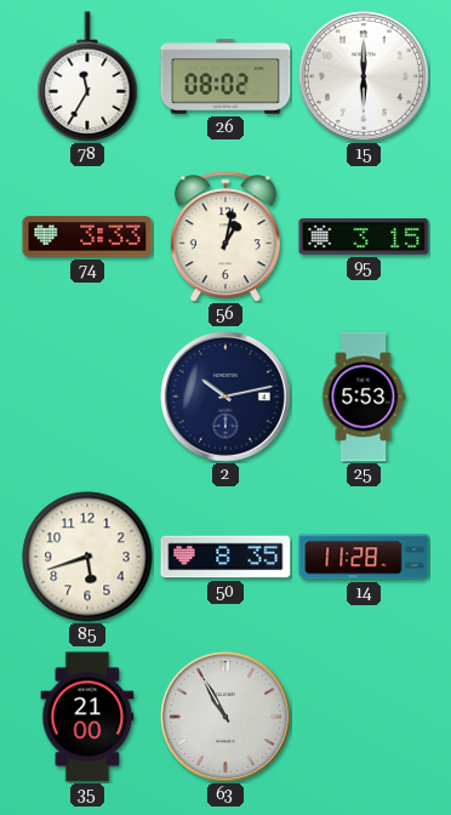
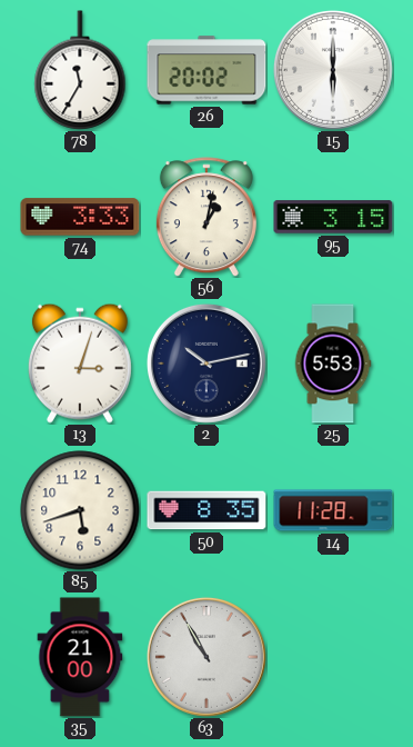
26: 08:02 -> 20:02
13: none -> 3:03
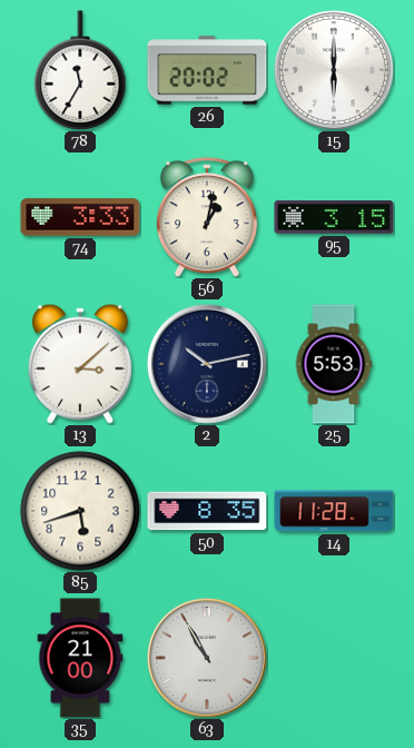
13: 3:03 -> 3:08
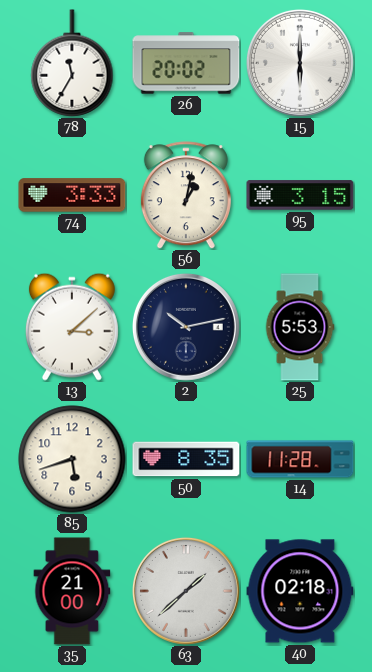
63: 10:55 -> 1:38
40: none -> 02:18
